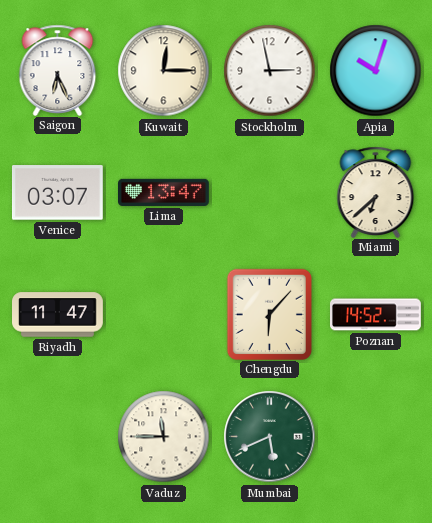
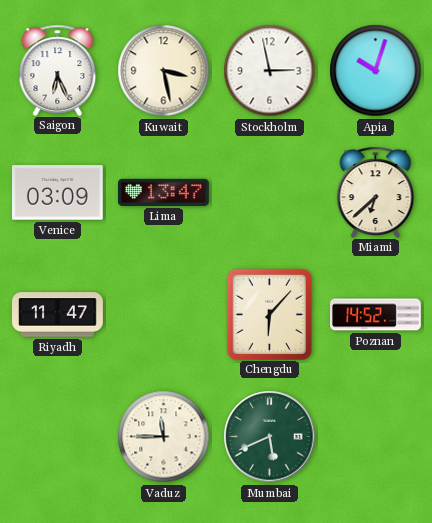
Kuwait: 12:15 -> 3:28
Venice: 03:07 -> 03:09
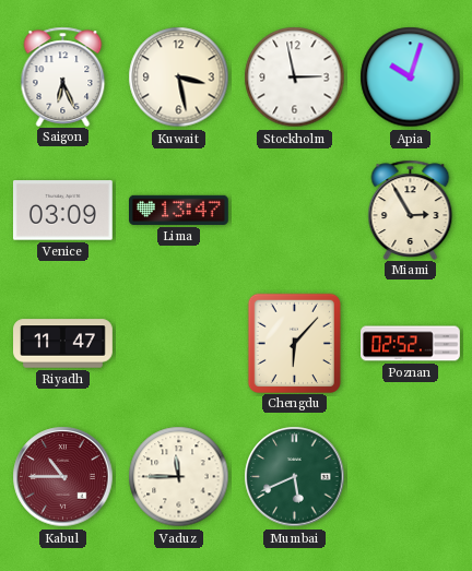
Miami: 6:38 -> 2:55
Poznan: 14:52 -> 02:52
Kabul: none -> 10:45
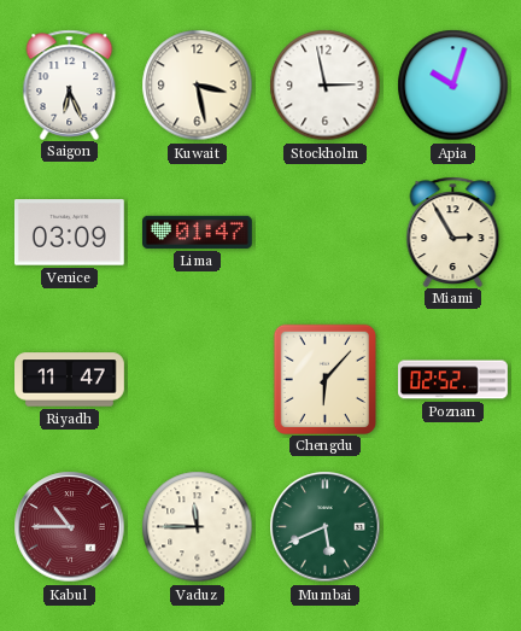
Lima: 13:47 -> 01:47
